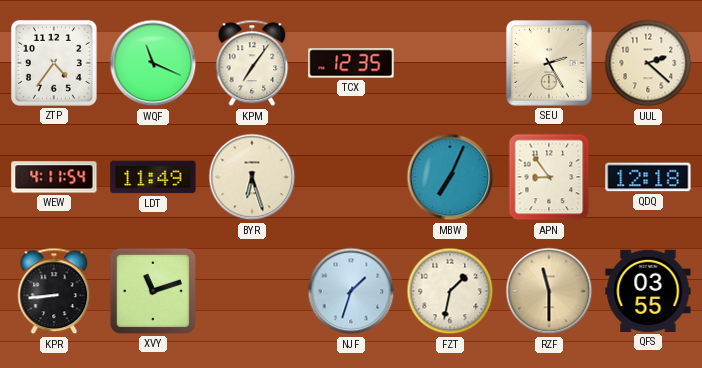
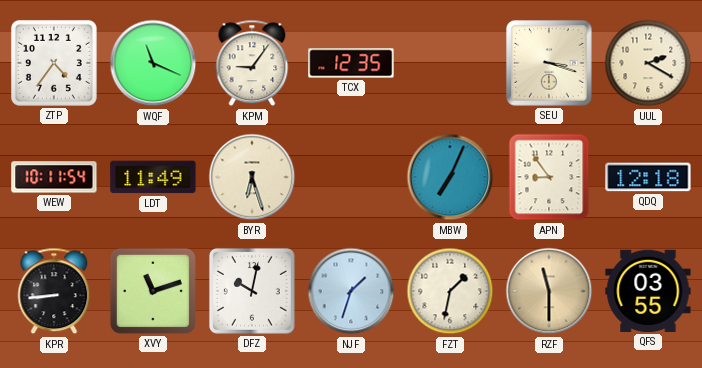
KPM: 7:06 -> 9:06
SEU: 2:25 -> 3:18
UUL: 2:22 -> 2:20
WEW: 4:11 -> 10:11
DFZ: none -> 10:02
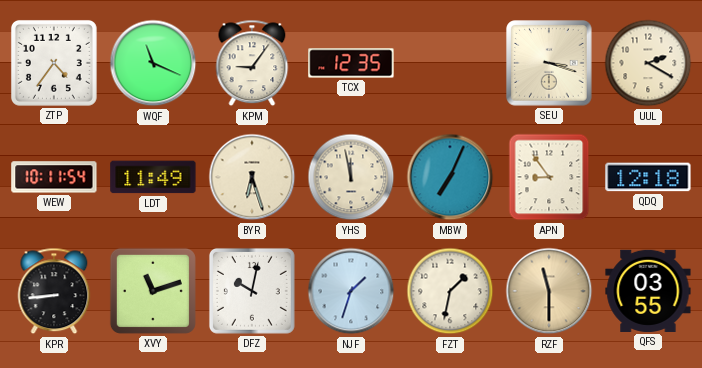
YHS: none -> 11:58
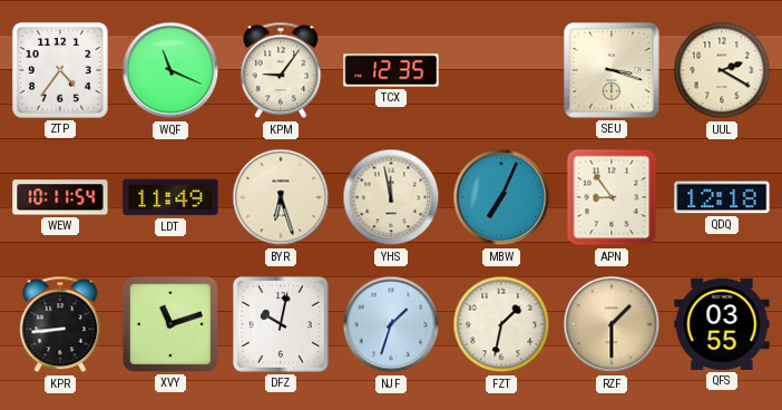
RZF: 11:30 -> 1:30
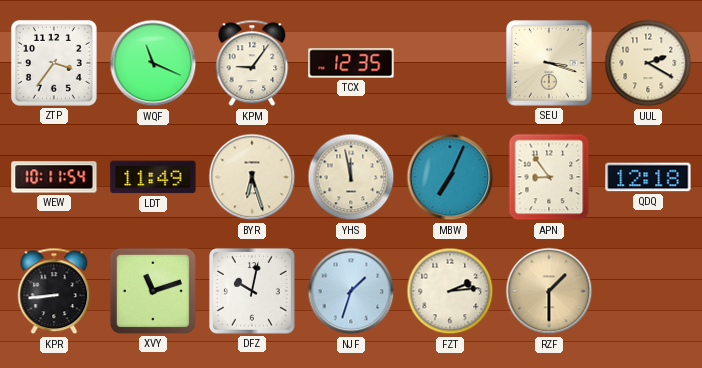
ZTP: 4:36 -> 3:36
FZT: 1:32 -> 2:14
QFS: 03:55 -> none
